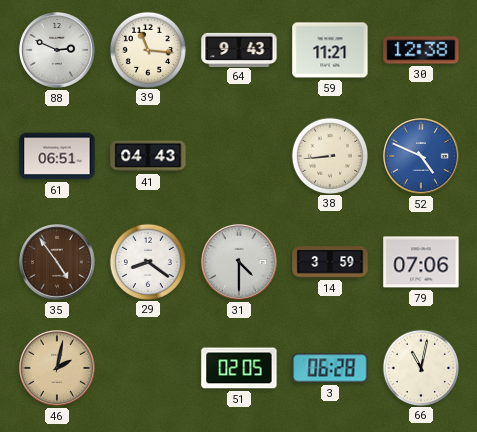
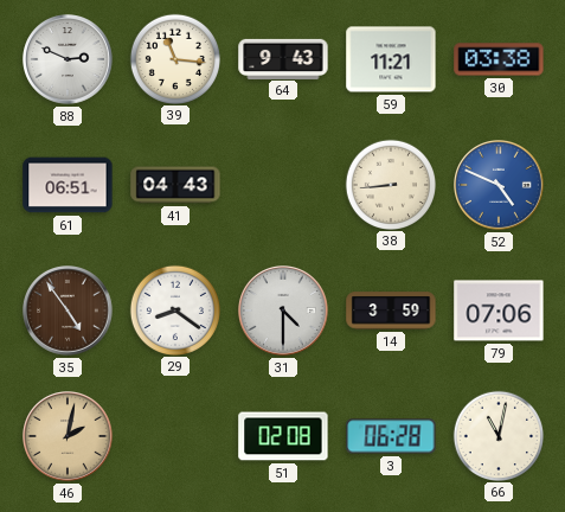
30: 12:38 -> 03:38
51: 02:05 -> 02:08
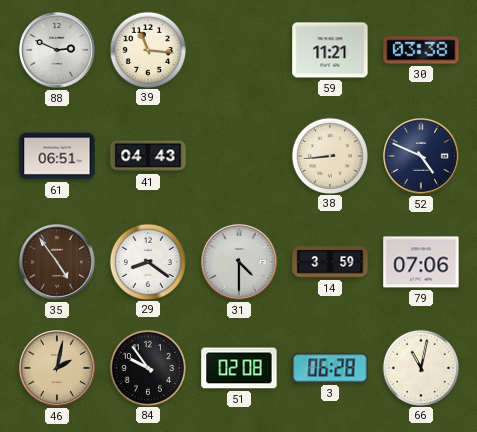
64: 9:43 -> none
52 dial: blue -> navy
84: none -> 9:54
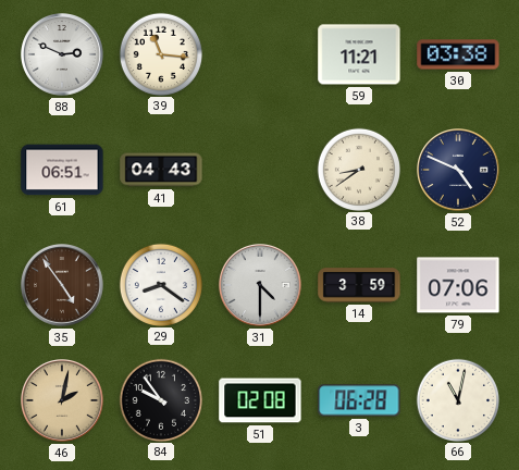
38: 8:44 -> 8:39
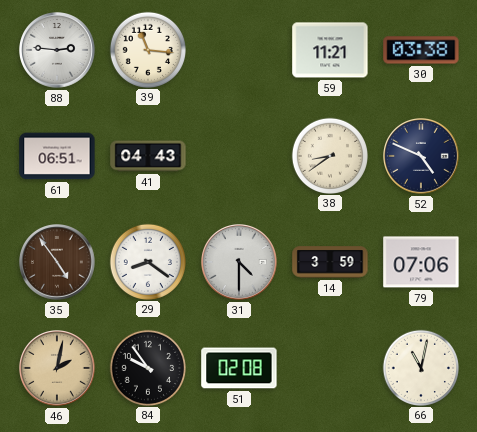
88: 2:49 -> 2:46
3: 06:28 -> none
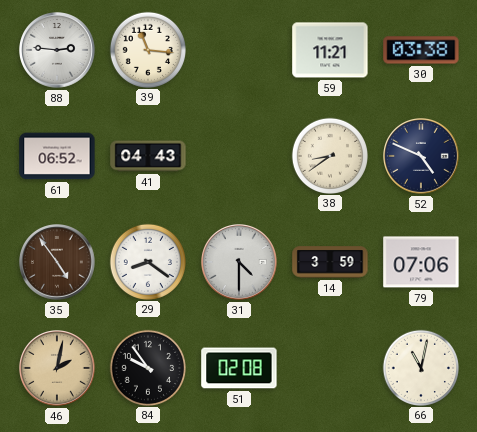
61: 06:51 -> 06:52
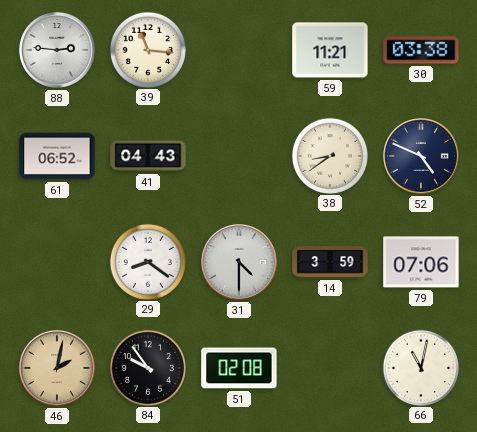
35: 4:54 -> none
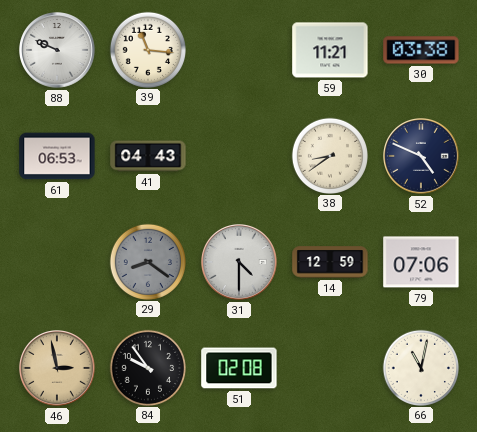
88: 2:46 -> 9:49
61: 06:52 -> 06:53
29 dial: white -> grey
14: 3:59 -> 12:59
46: 2:02 -> 2:58
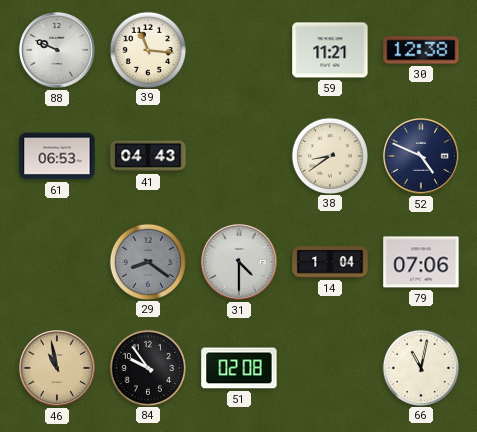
30: 03:38 -> 12:38
14: 12:59 -> 1:04
46: 2:58 -> 10:58
